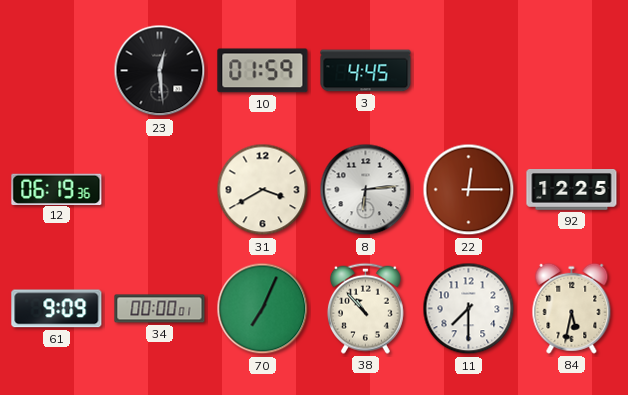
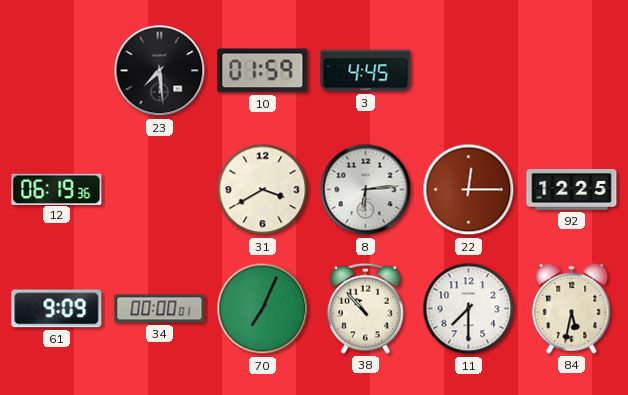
23: 12:29 -> 7:29
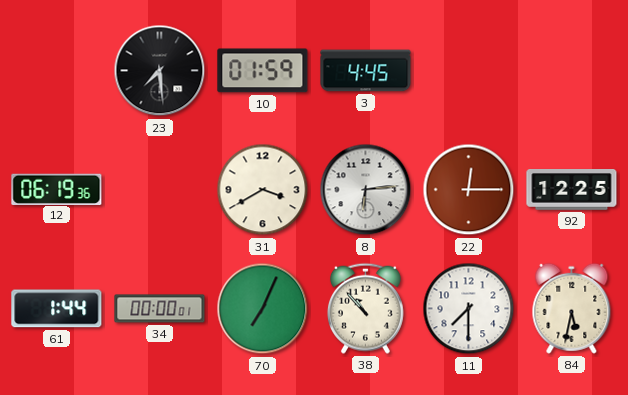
61: 9:09 -> 1:44
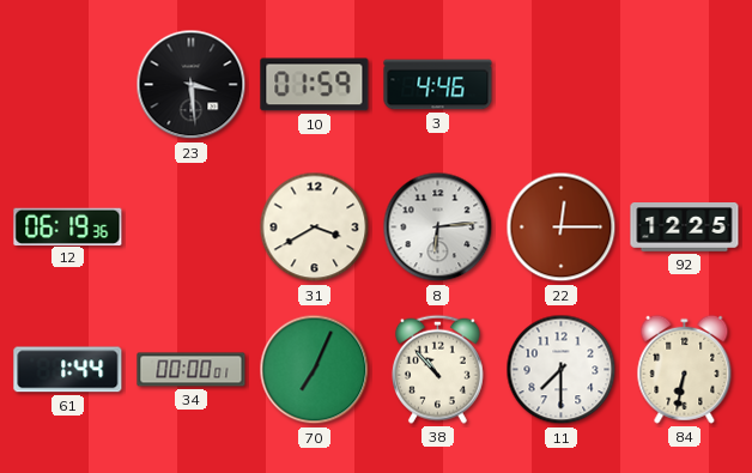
23: 7:29 -> 3:29
3: 4:45 -> 4:46
84: 5:32 -> 6:32
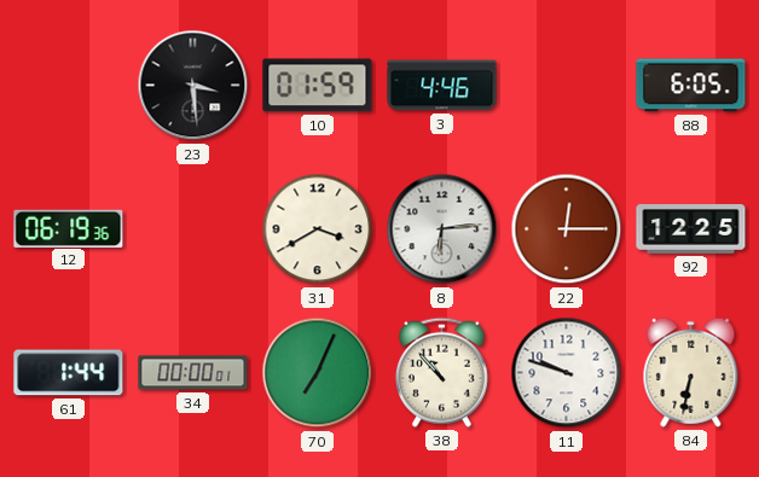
88: none -> 6:05
11: 7:30 -> 9:48
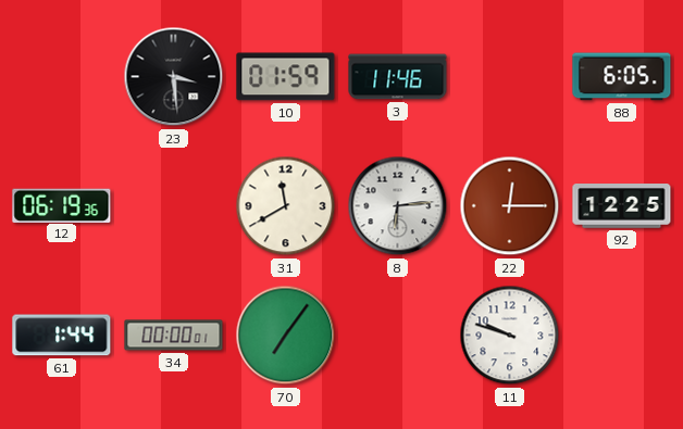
3: 4:46 -> 11:46
31: 3:40 -> 11:40
70: 7:04 -> 7:06
38: 10:53 -> none
84: 6:32 -> none
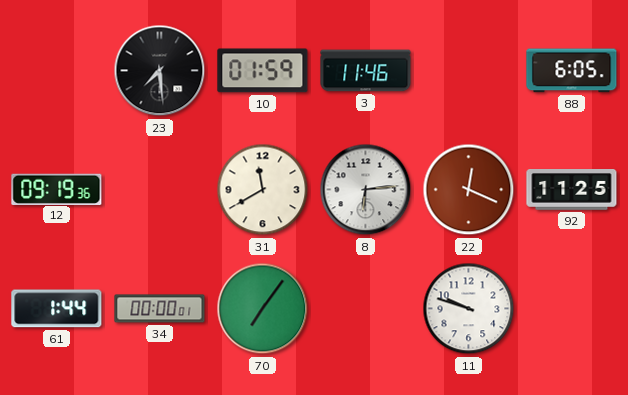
23: 3:29 -> 7:29
12: 06:19 -> 09:19
22: 12:15 -> 12:19
92: 12:25 -> 11:25
